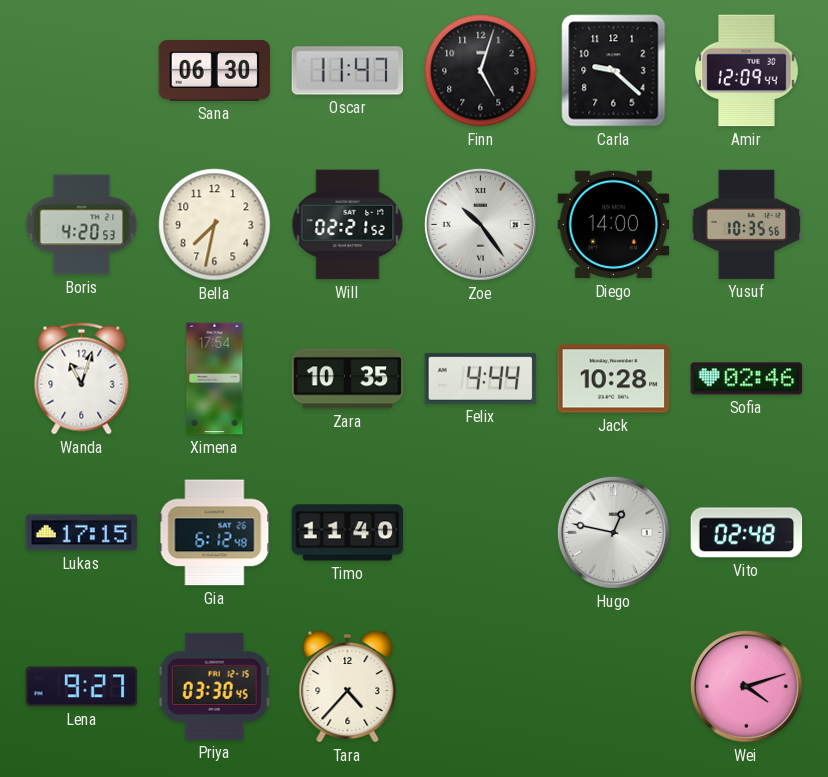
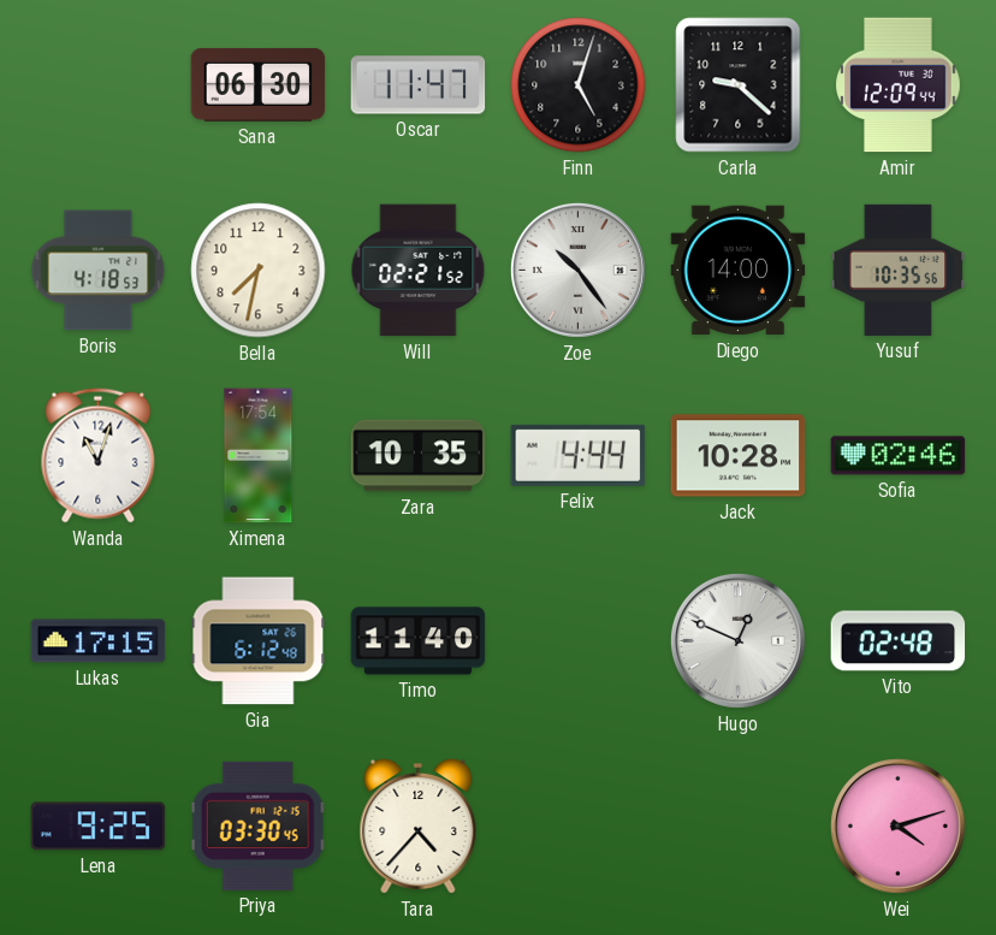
Boris: 4:20 -> 4:18
Hugo: 12:47 -> 12:49
Lena: 9:27 -> 9:25
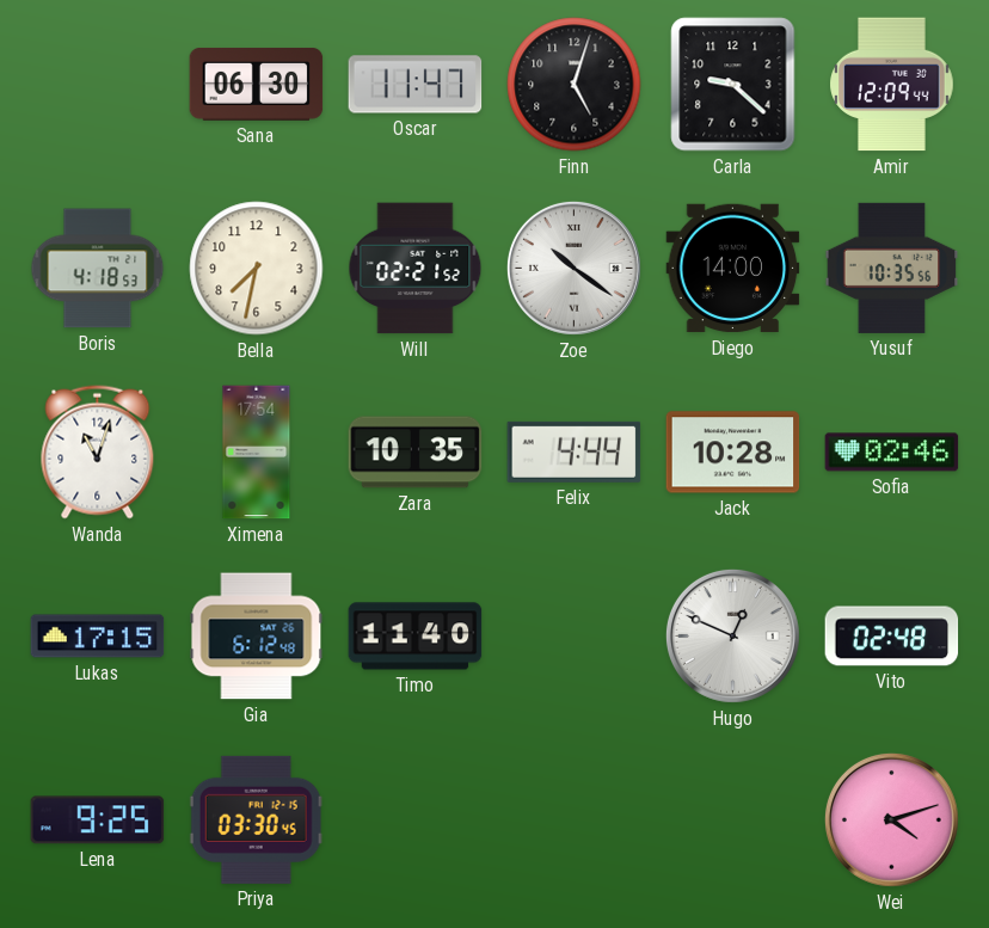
Zoe: 10:24 -> 10:21
Tara: 4:37 -> none
